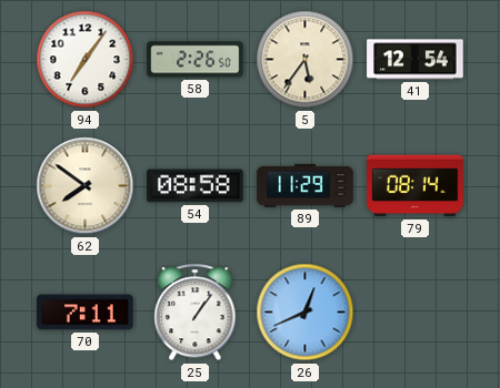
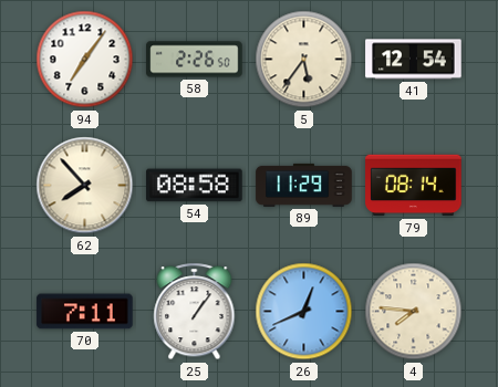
62: 7:51 -> 7:53
4: none -> 7:46
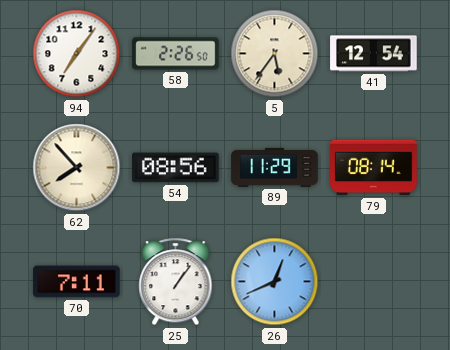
54: 08:58 -> 08:56
4: 7:46 -> none
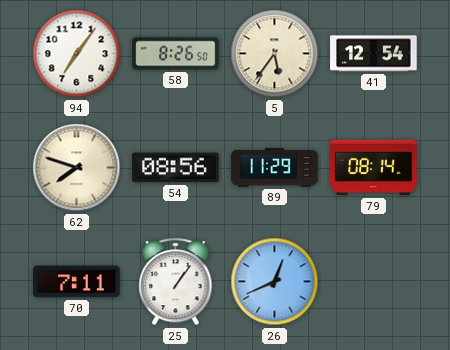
58: 2:26 -> 8:26
62: 7:53 -> 7:48
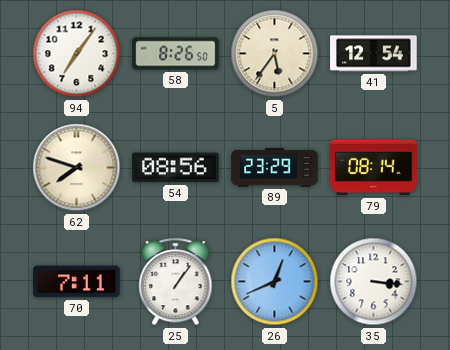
89: 11:29 -> 23:29
35: none -> 3:16
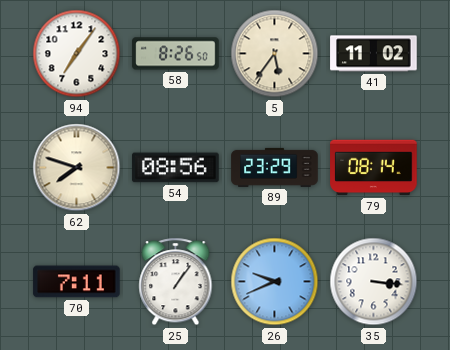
41: 12:54 -> 11:02
26: 12:41 -> 9:41
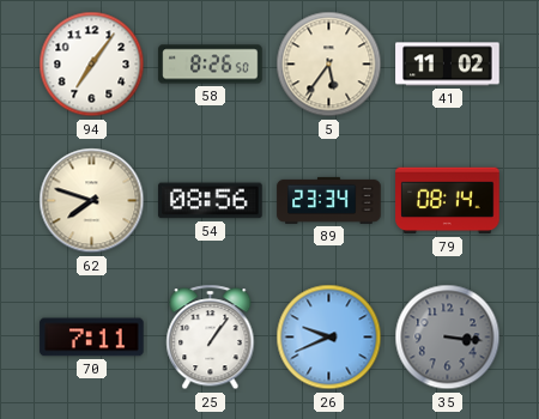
89: 23:29 -> 23:34
35 dial: white -> grey
